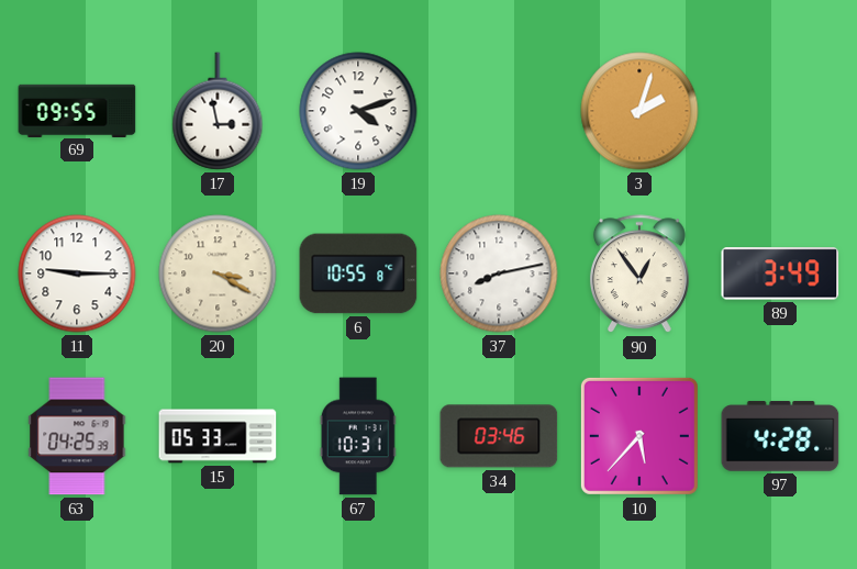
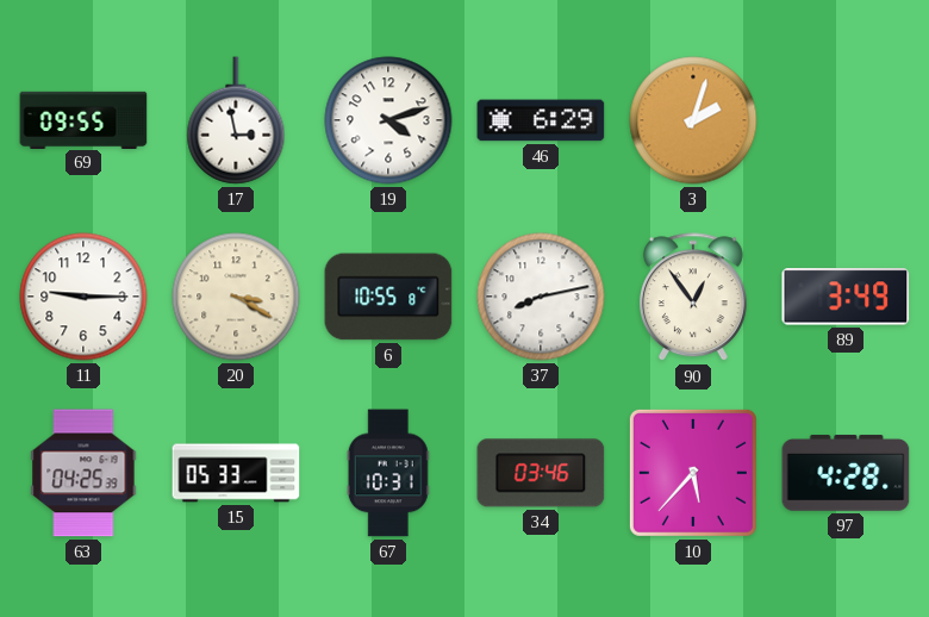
46: none -> 6:29
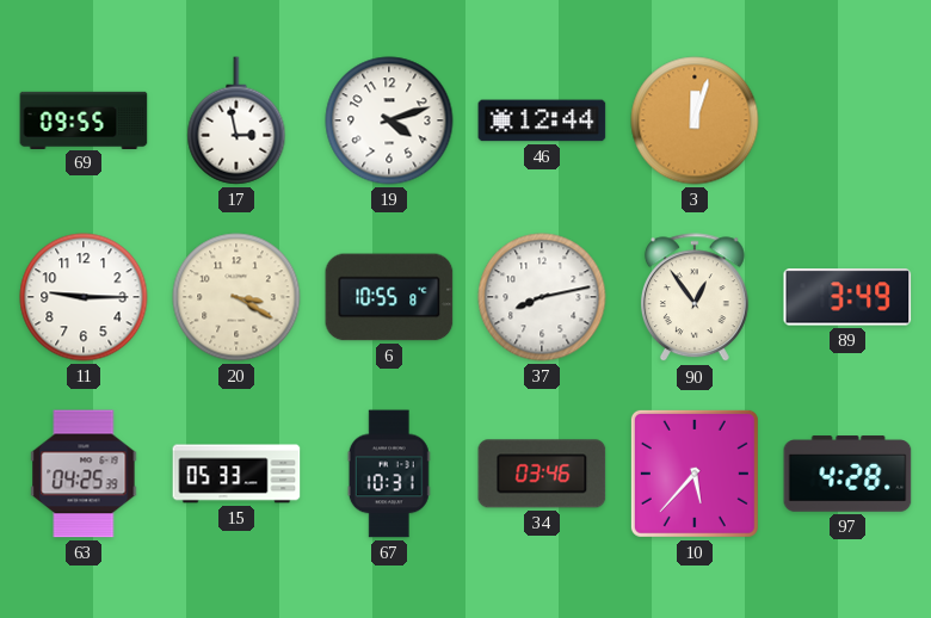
46: 6:29 -> 12:44
3: 2:03 -> 12:03
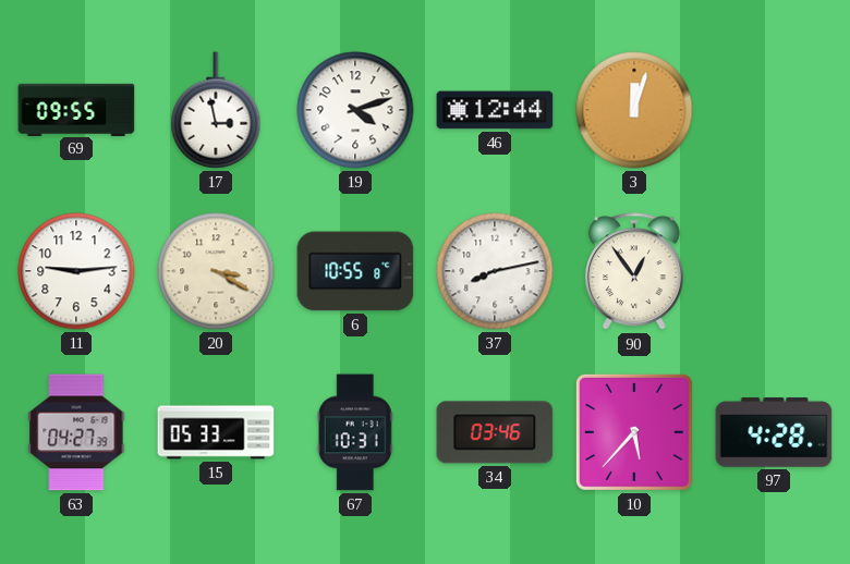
11: 9:15 -> 9:14
89: 3:49 -> none
63: 04:25 -> 04:27
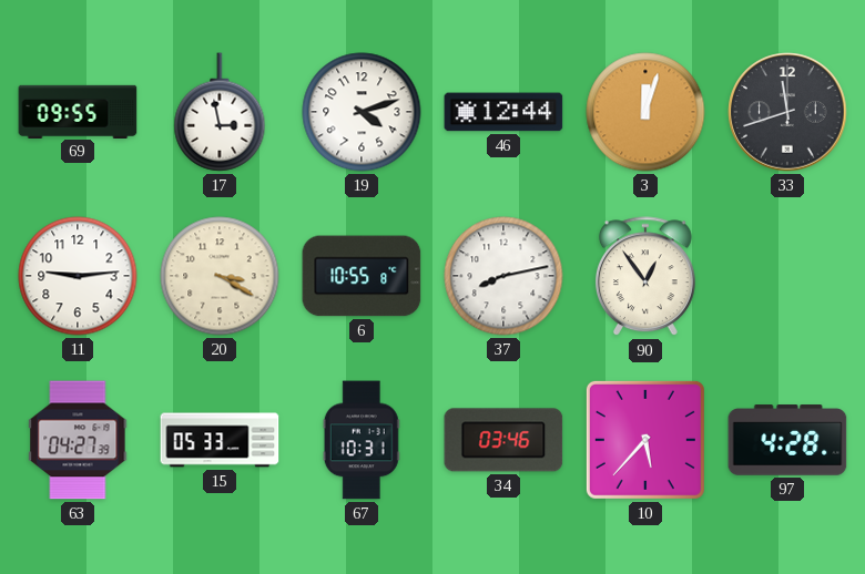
33: none -> 11:42
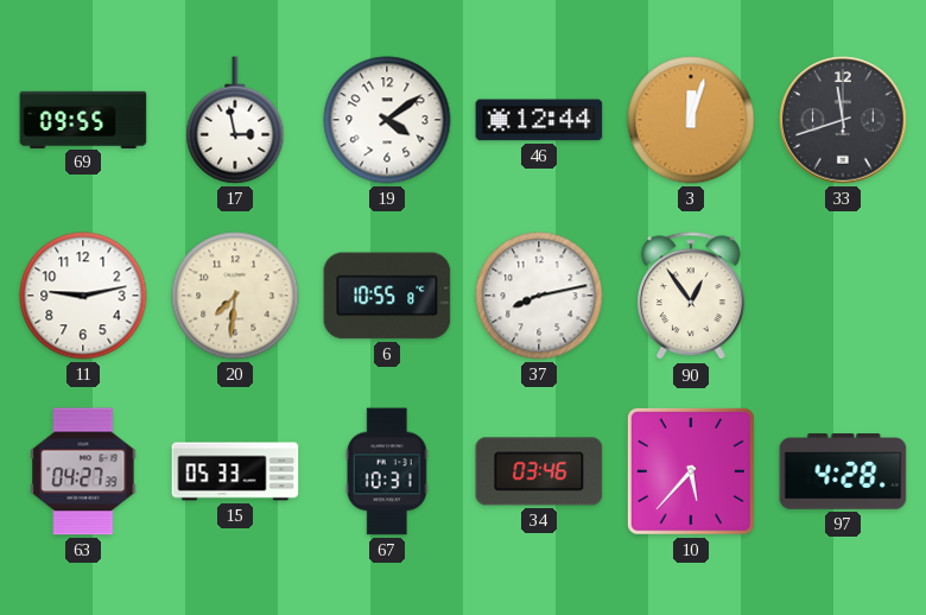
19: 4:12 -> 4:09
11: 9:14 -> 9:13
20: 3:20 -> 7:31
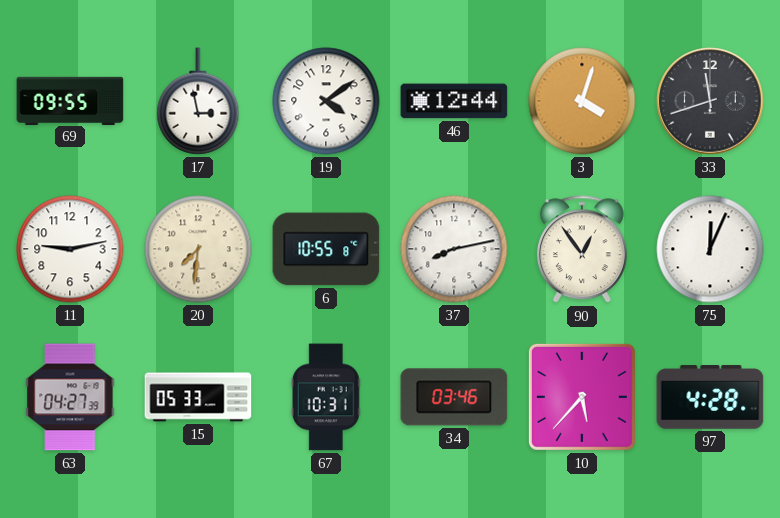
3: 12:03 -> 4:03
75: none -> 12:04
